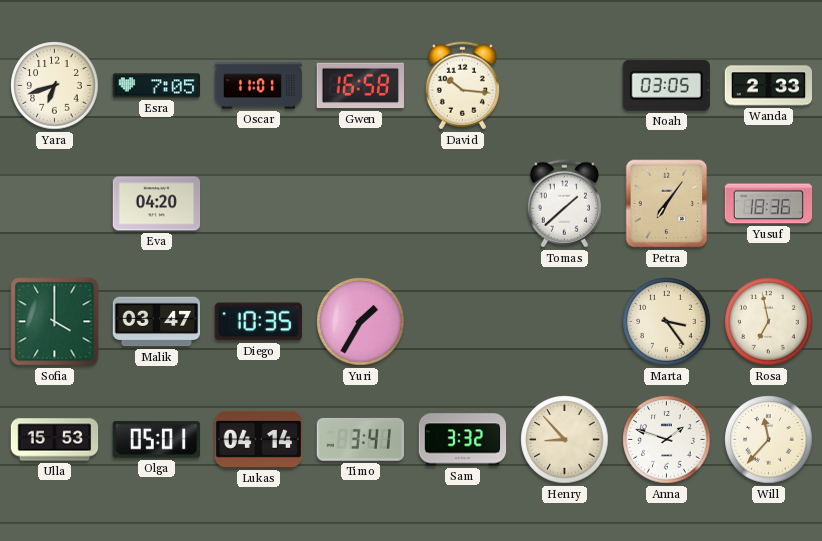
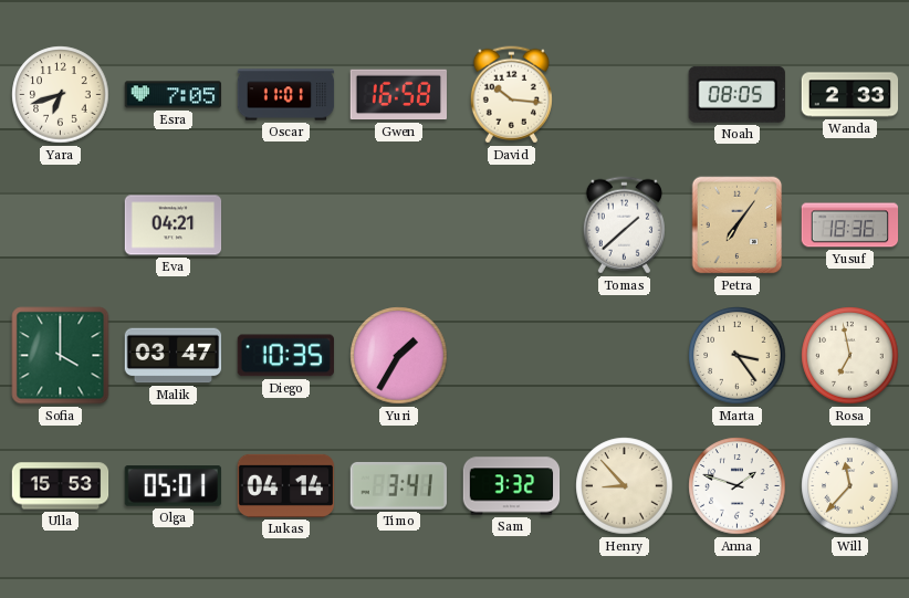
Noah: 03:05 -> 08:05
Eva: 04:20 -> 04:21
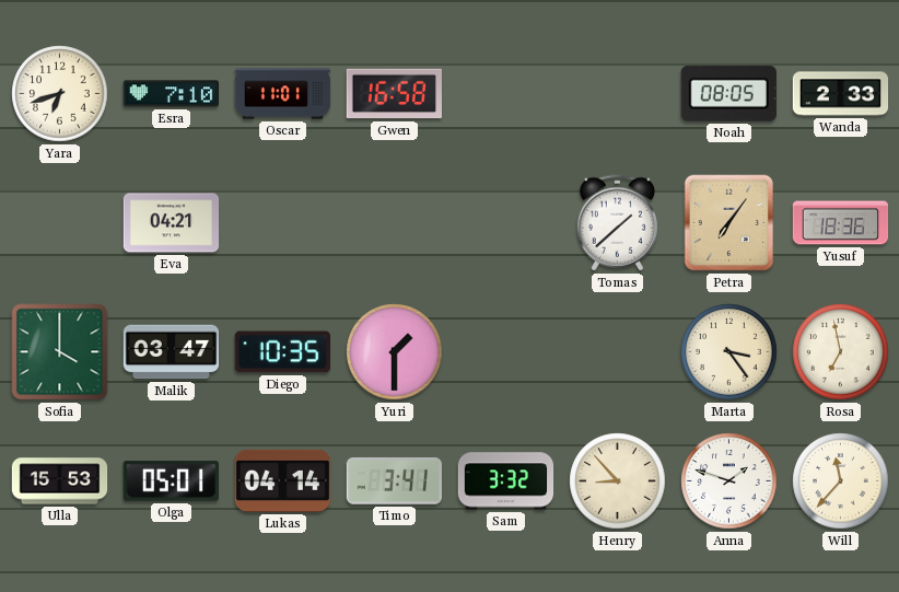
Esra: 7:05 -> 7:10
David: 10:16 -> none
Yuri: 1:35 -> 1:30
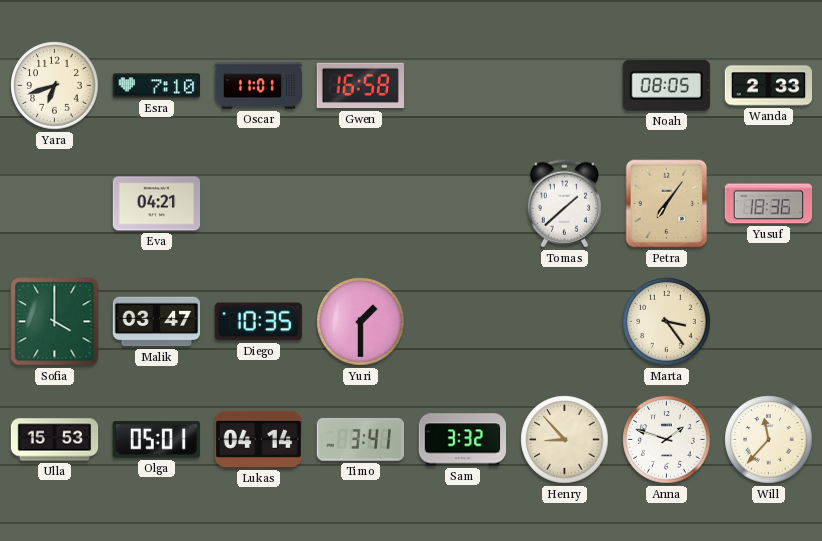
Rosa: 6:58 -> none
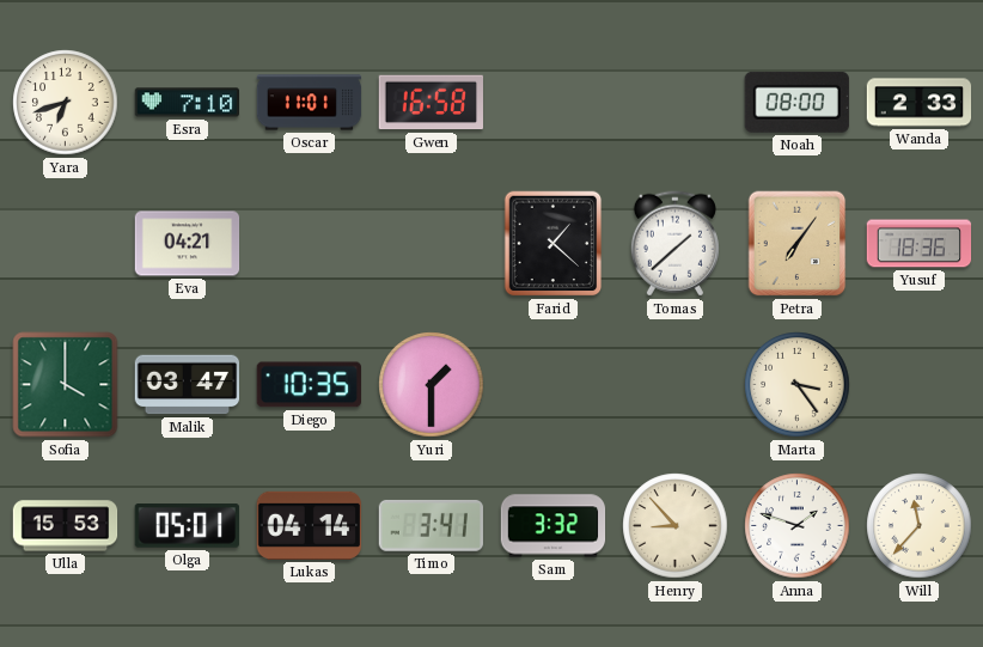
Noah: 08:05 -> 08:00
Farid: none -> 1:22
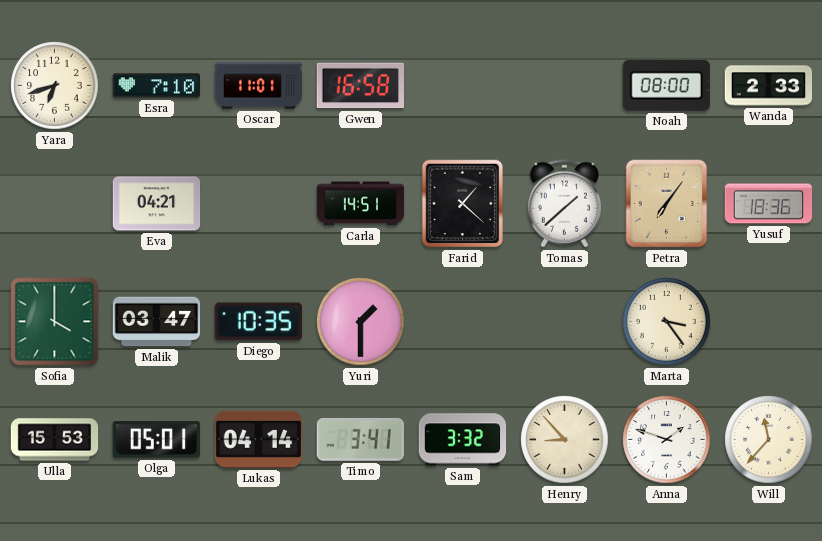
Carla: none -> 14:51
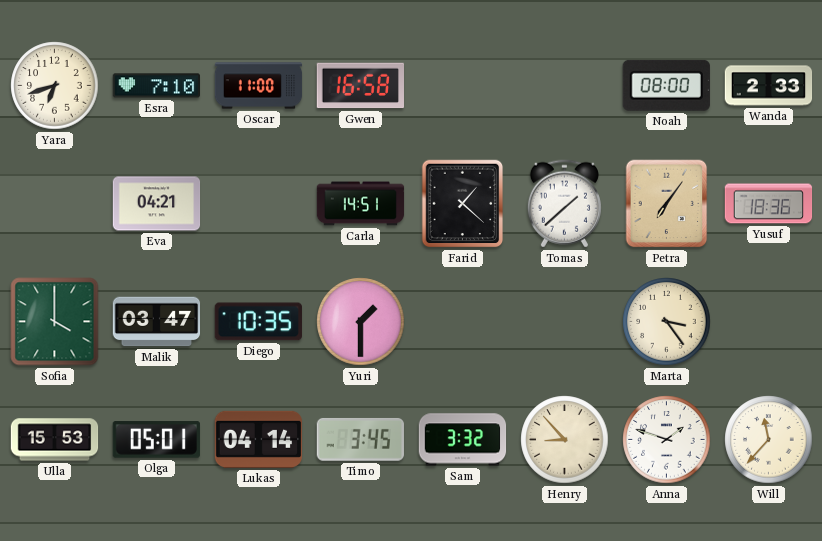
Oscar: 11:01 -> 11:00
Timo: 3:41 -> 3:45
